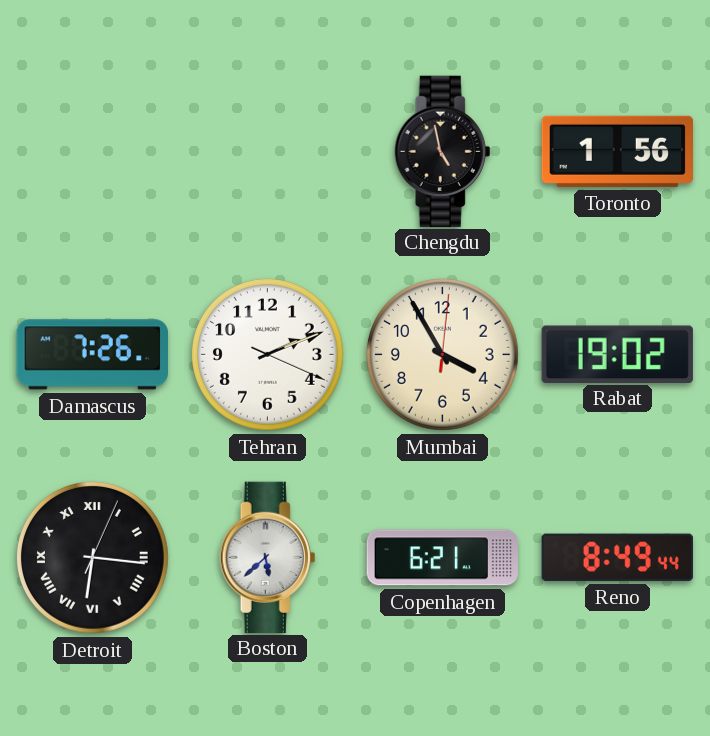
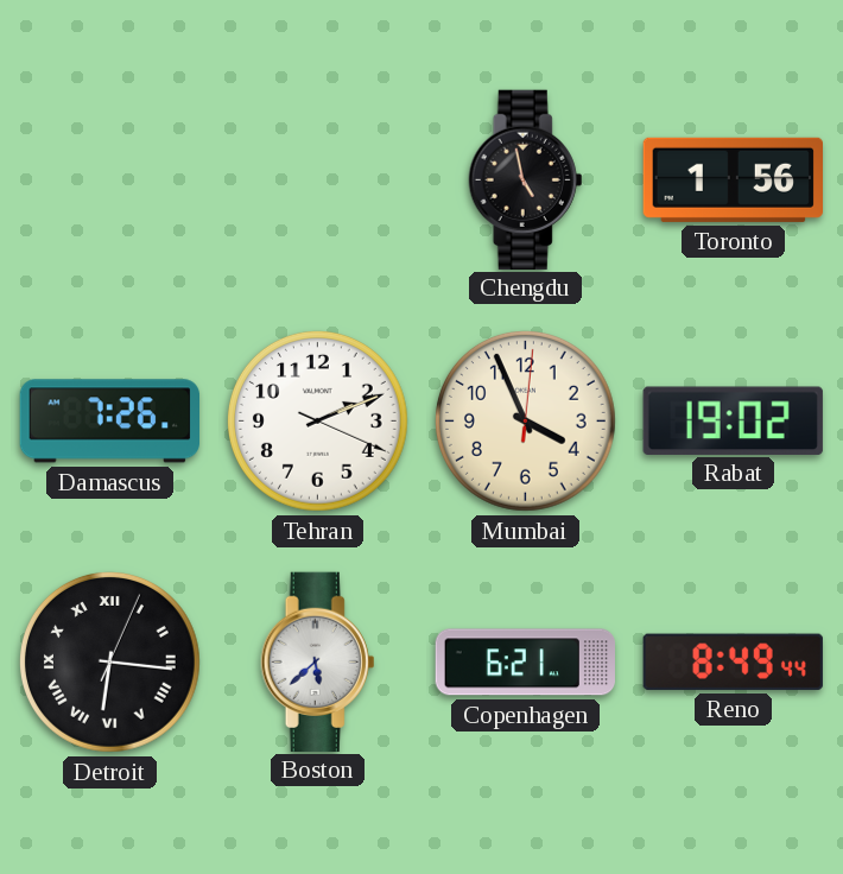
Mumbai: 3:55 -> 3:56
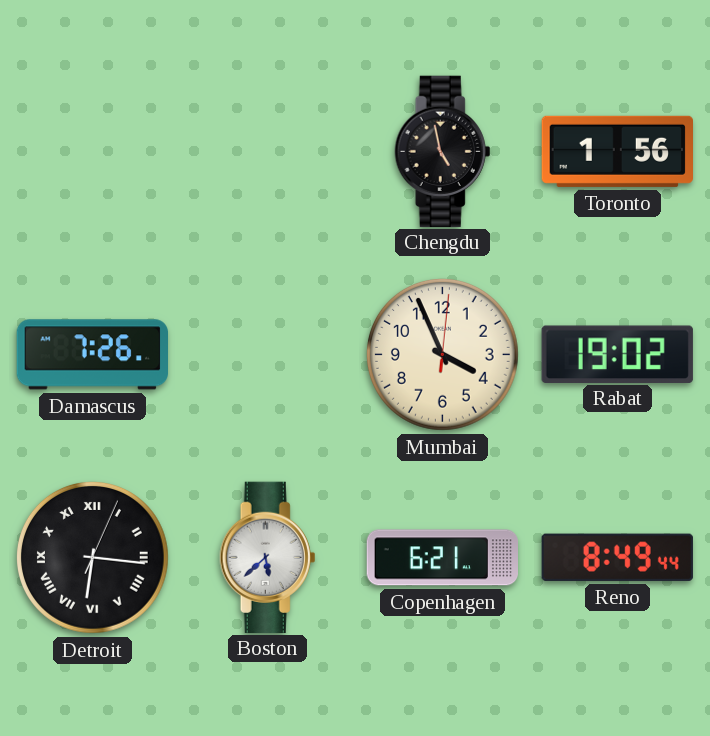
Tehran: 2:11 -> none
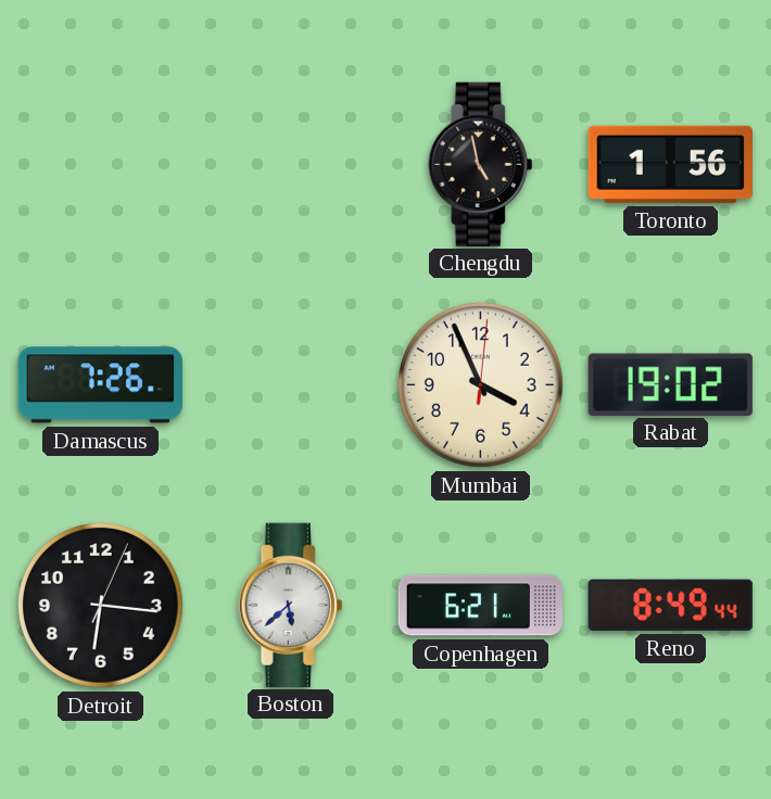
Detroit numerals: Roman -> Arabic
